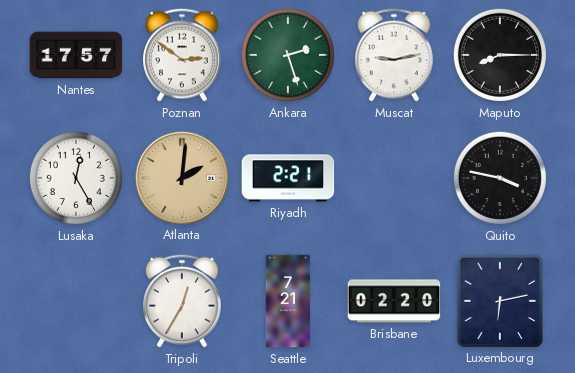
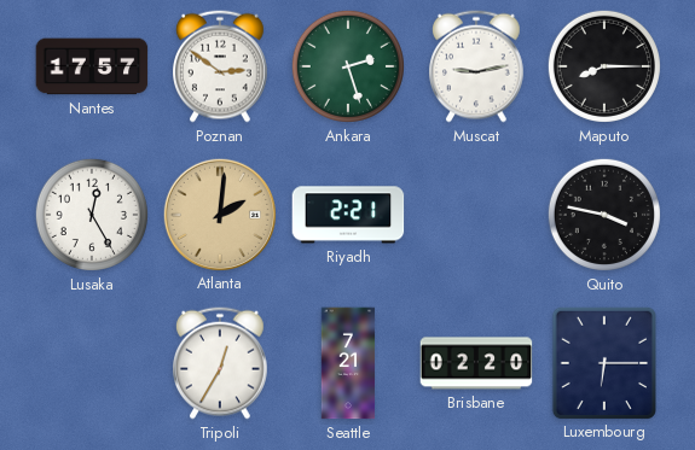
Luxembourg: 6:13 -> 6:15
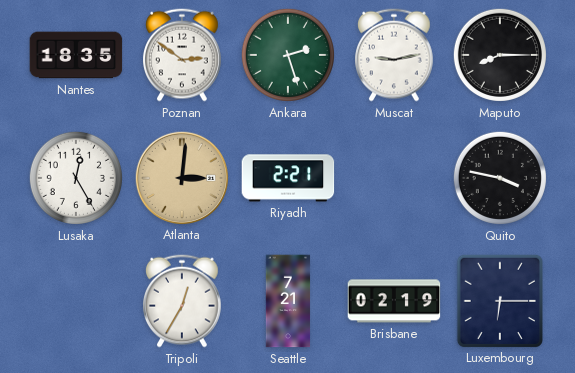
Nantes: 17:57 -> 18:35
Atlanta: 2:01 -> 3:01
Brisbane: 02:20 -> 02:19
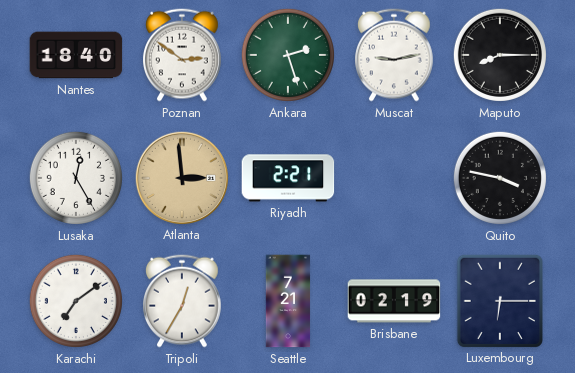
Nantes: 18:35 -> 18:40
Atlanta: 3:01 -> 2:59
Karachi: none -> 7:09
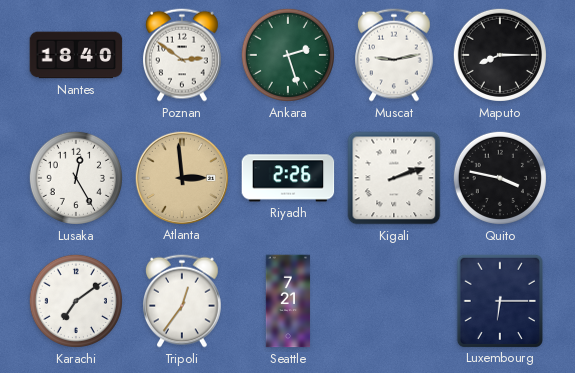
Riyadh: 2:21 -> 2:26
Kigali: none -> 2:12
Tripoli: 12:35 -> 12:36
Brisbane: 02:19 -> none
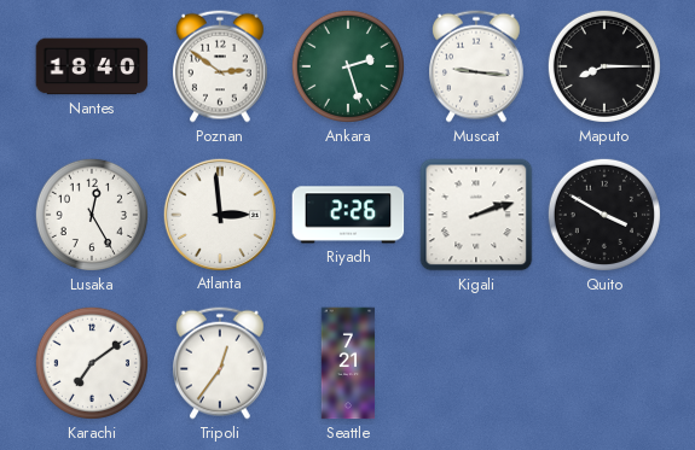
Muscat: 9:13 -> 9:16
Atlanta dial: champagne -> white
Quito: 3:47 -> 3:50
Luxembourg: 6:15 -> none
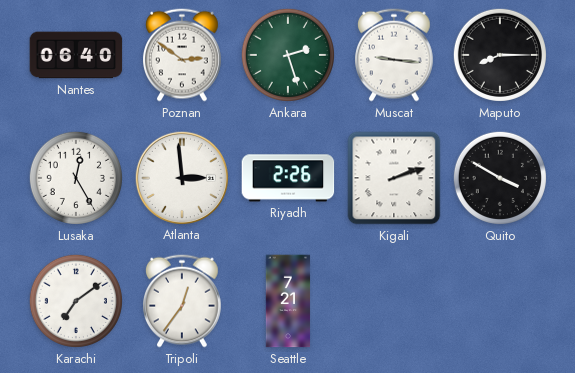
Nantes: 18:40 -> 06:40
